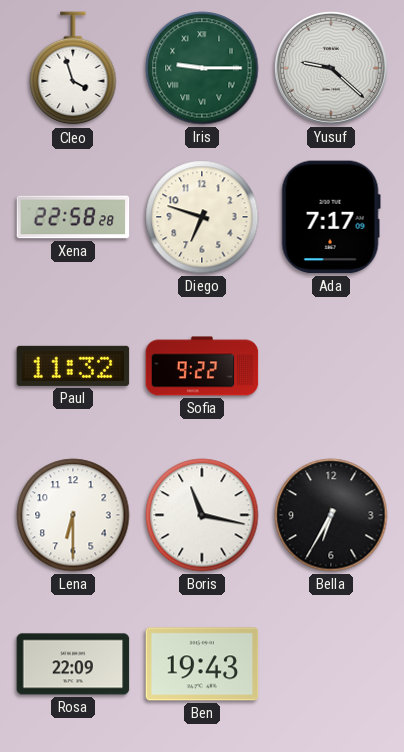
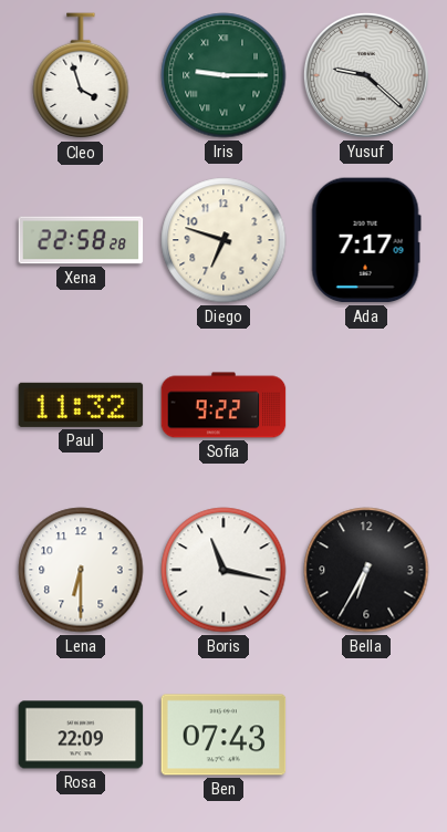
Ben: 19:43 -> 07:43
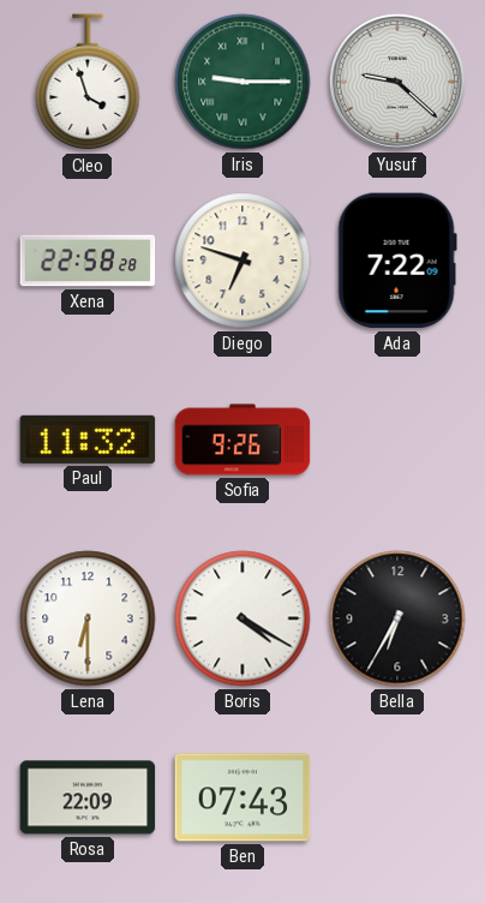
Ada: 7:17 -> 7:22
Sofia: 9:22 -> 9:26
Boris: 11:17 -> 4:20
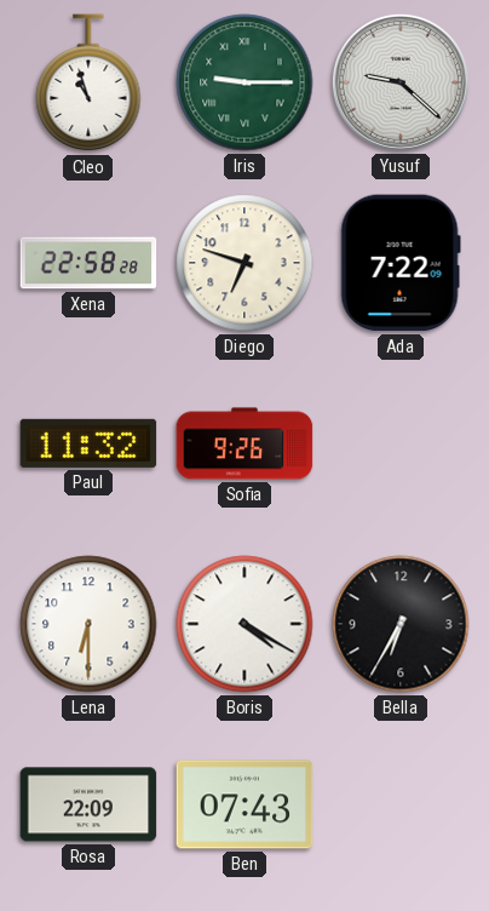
Cleo: 3:57 -> 10:57
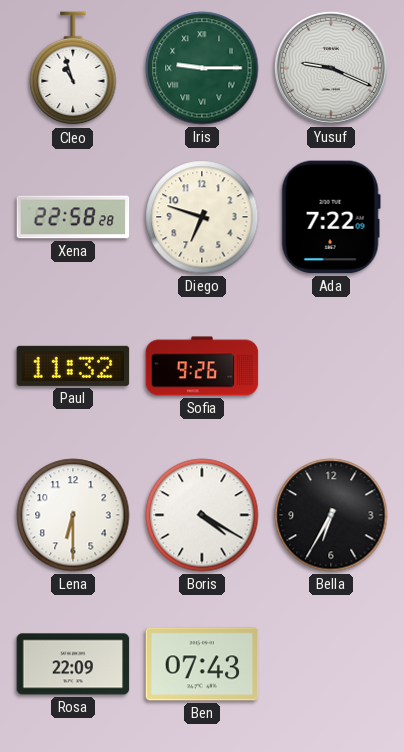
Yusuf: 9:22 -> 9:19
